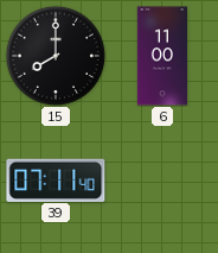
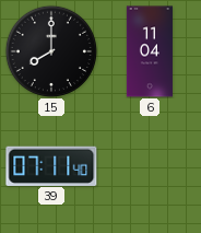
6: 11:00 -> 11:04
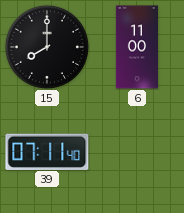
6: 11:04 -> 11:00
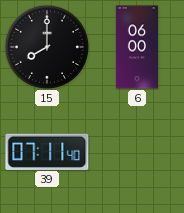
6: 11:00 -> 06:00
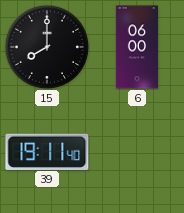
39: 07:11 -> 19:11
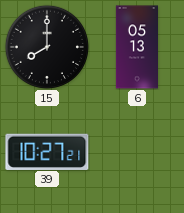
6: 06:00 -> 05:13
39: 19:11 -> 10:27
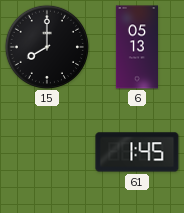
39: 10:27 -> none
61: none -> 1:45
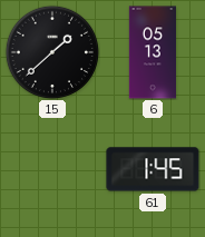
15: 8:00 -> 1:38
